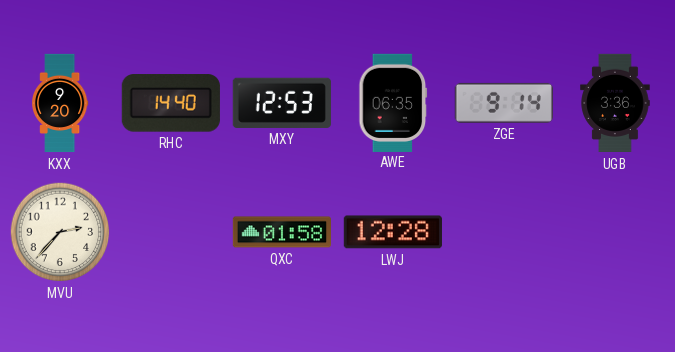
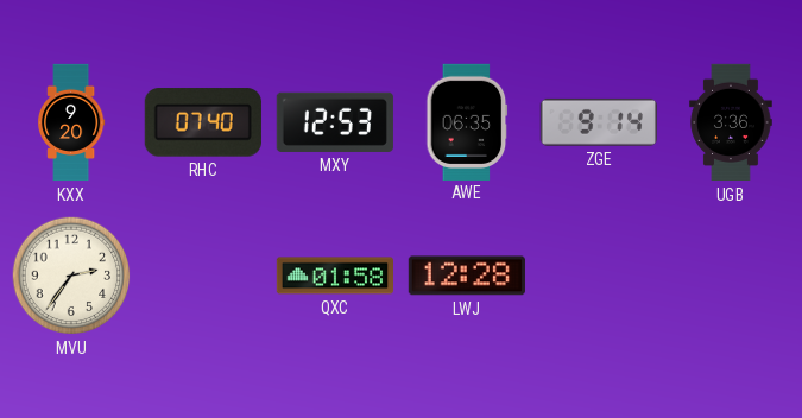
RHC: 14:40 -> 07:40
MVU: 2:37 -> 2:36
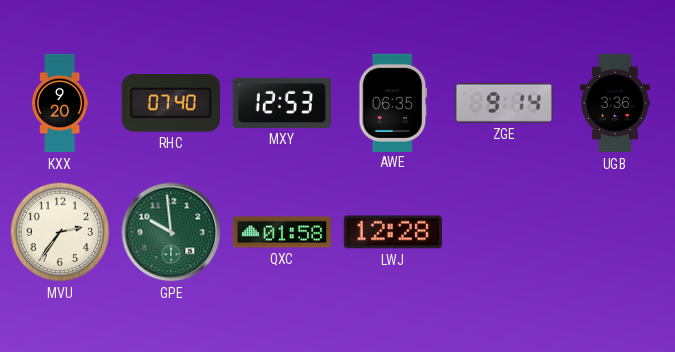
GPE: none -> 9:59
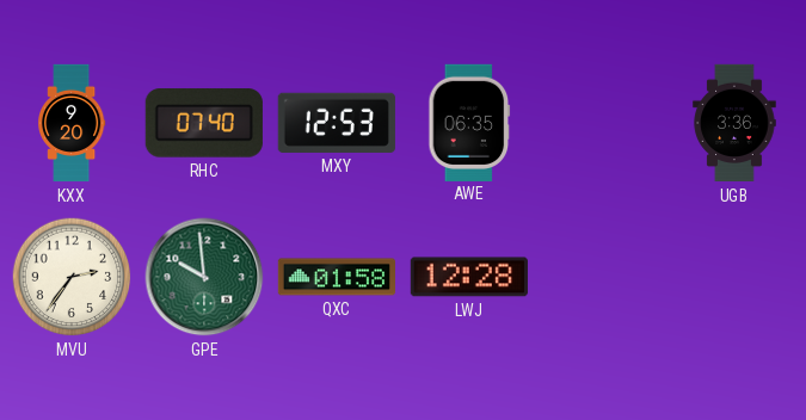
ZGE: 9:14 -> none
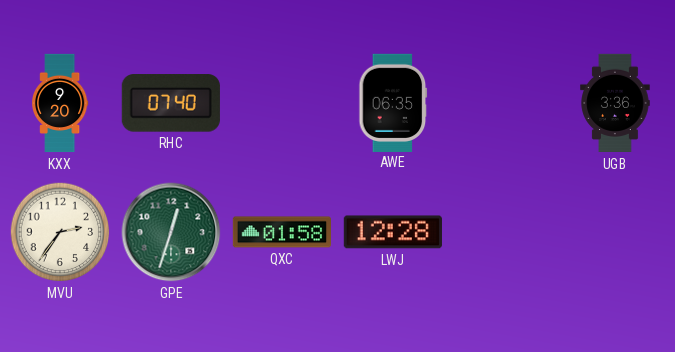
MXY: 12:53 -> none
GPE: 9:59 -> 12:33
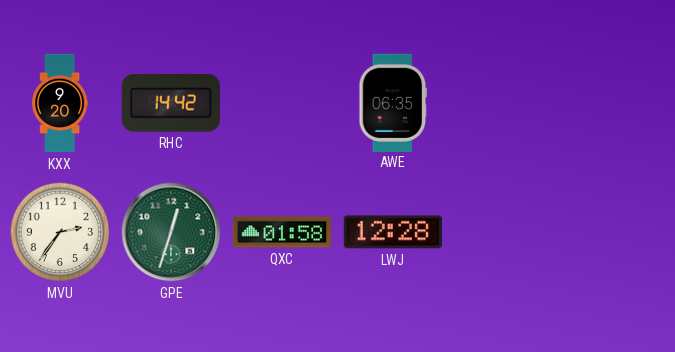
RHC: 07:40 -> 14:42
UGB: 3:36 -> none
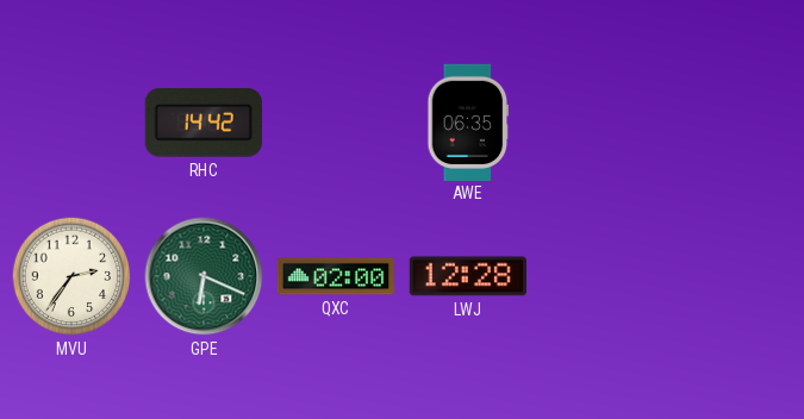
KXX: 9:20 -> none
GPE: 12:33 -> 6:19
QXC: 01:58 -> 02:00
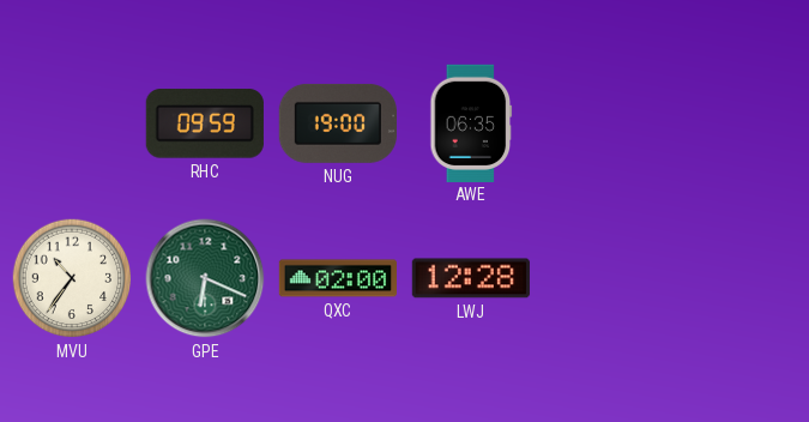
RHC: 14:42 -> 09:59
NUG: none -> 19:00
MVU: 2:36 -> 10:36
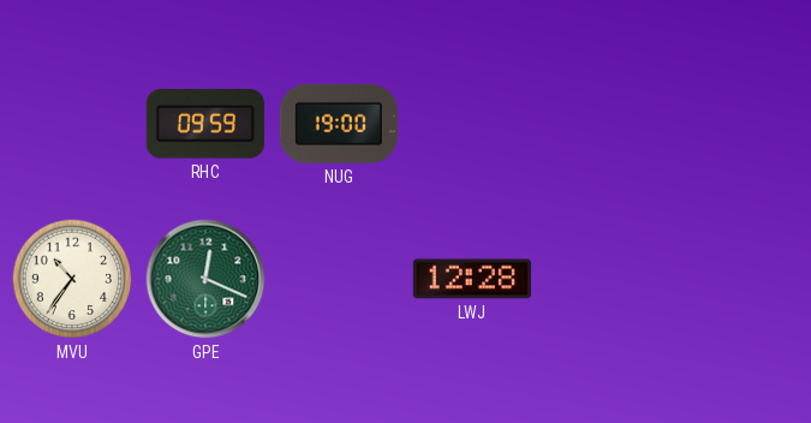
AWE: 06:35 -> none
GPE: 6:19 -> 12:19
QXC: 02:00 -> none
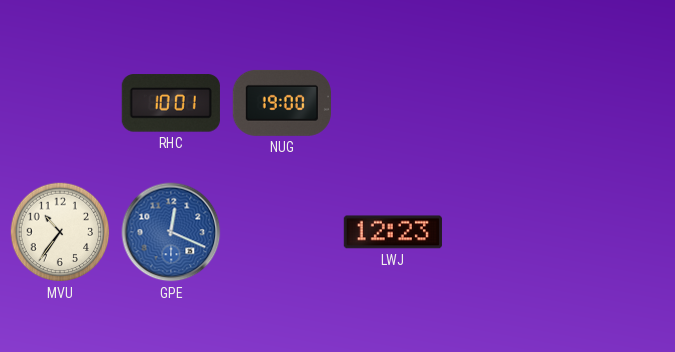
RHC: 09:59 -> 10:01
GPE dial: green -> blue
LWJ: 12:28 -> 12:23
